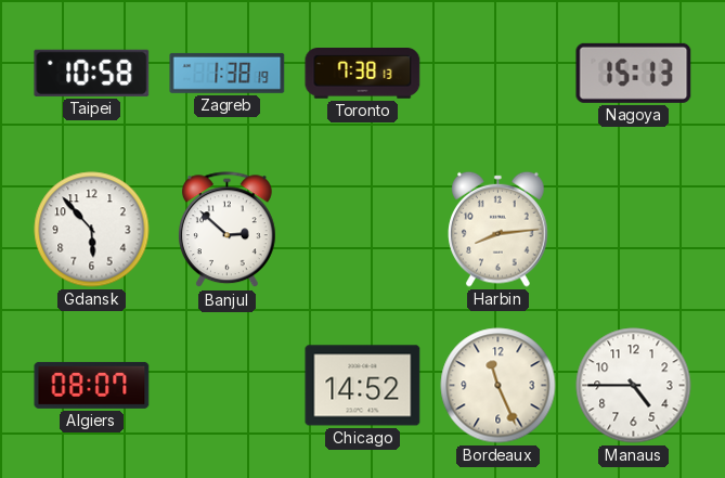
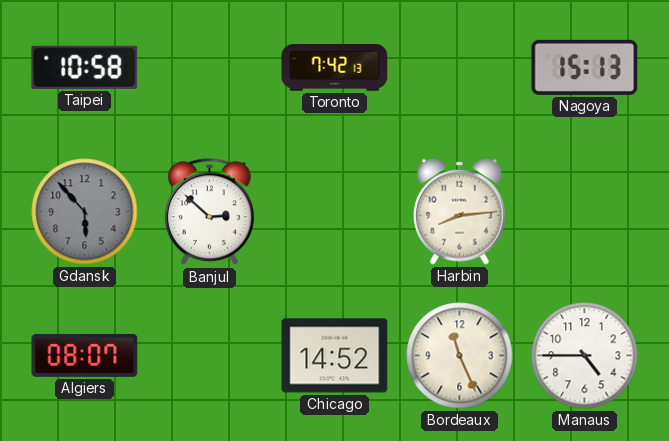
Zagreb: 1:38 -> none
Toronto: 7:38 -> 7:42
Gdansk dial: white -> grey
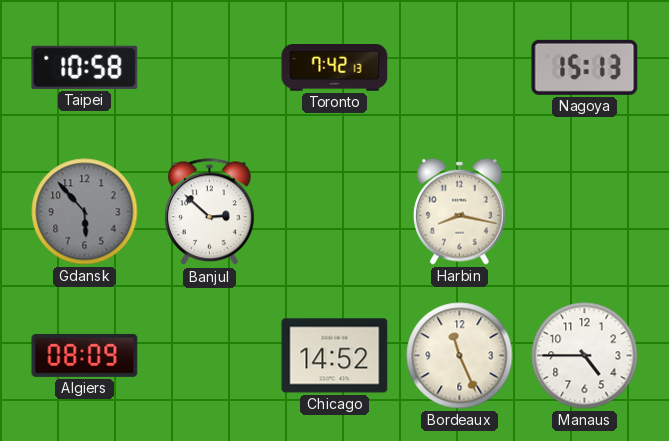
Harbin: 8:14 -> 8:17
Algiers: 08:07 -> 08:09
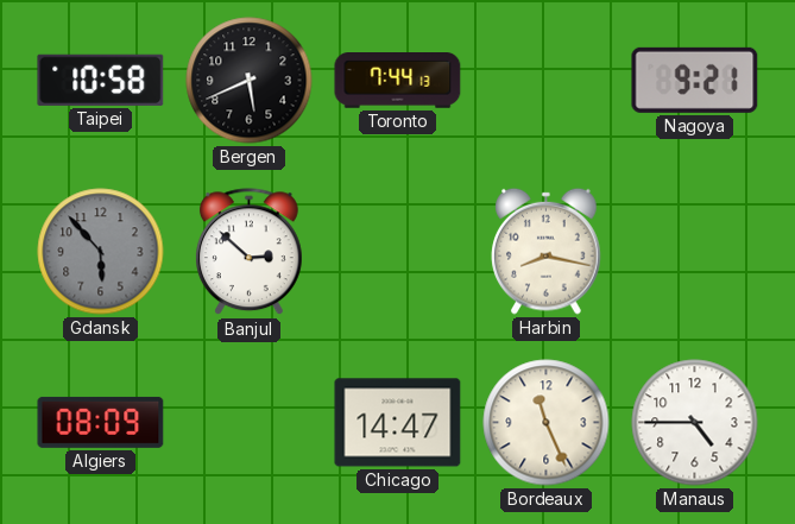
Bergen: none -> 5:41
Toronto: 7:42 -> 7:44
Nagoya: 15:13 -> 9:21
Chicago: 14:52 -> 14:47
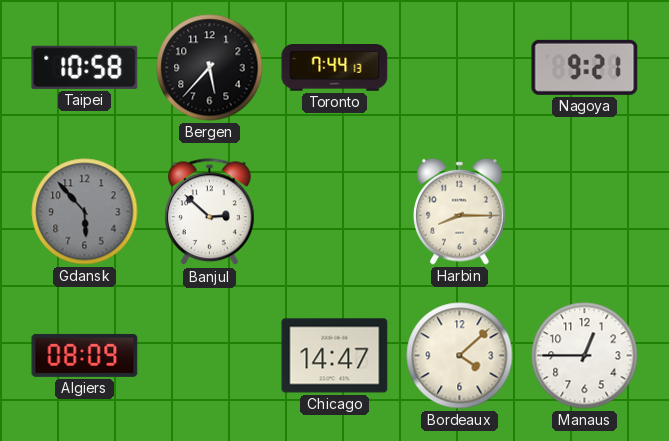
Bergen: 5:41 -> 5:37
Harbin: 8:17 -> 8:15
Bordeaux: 11:26 -> 4:08
Manaus: 4:45 -> 12:45
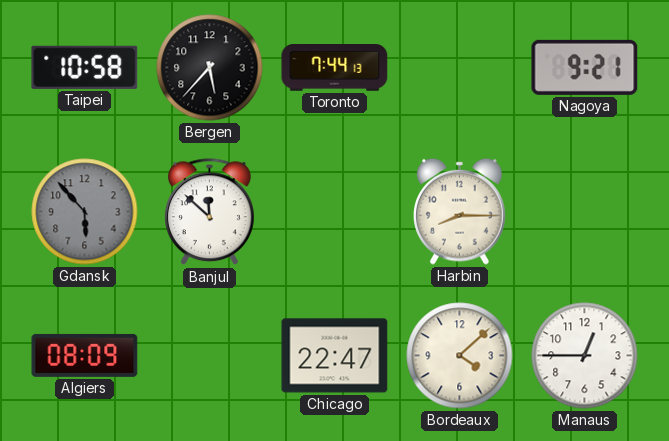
Banjul: 2:52 -> 11:52
Chicago: 14:47 -> 22:47
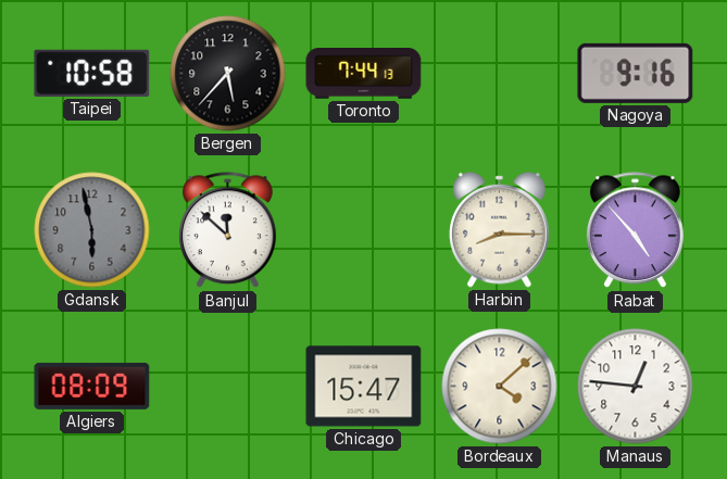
Nagoya: 9:21 -> 9:16
Gdansk: 5:53 -> 5:58
Rabat: none -> 4:53
Chicago: 22:47 -> 15:47
Manaus: 12:45 -> 12:46
